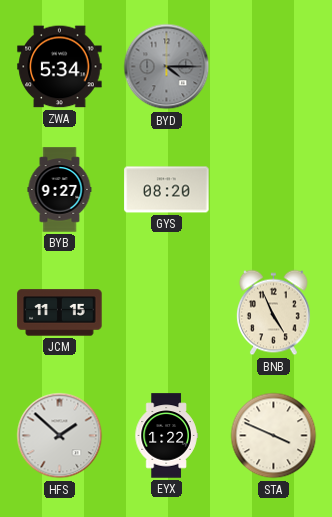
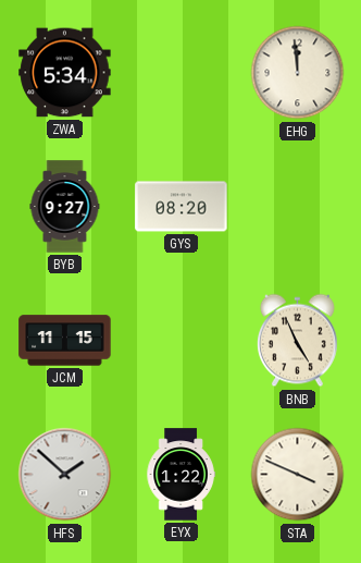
BYD: 4:15 -> none
EHG: none -> 11:59
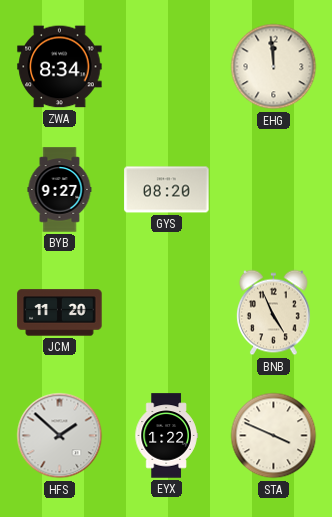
ZWA: 5:34 -> 8:34
JCM: 11:15 -> 11:20
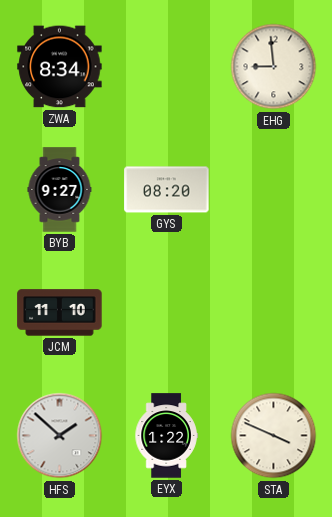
EHG: 11:59 -> 8:59
JCM: 11:20 -> 11:10
BNB: 4:56 -> none
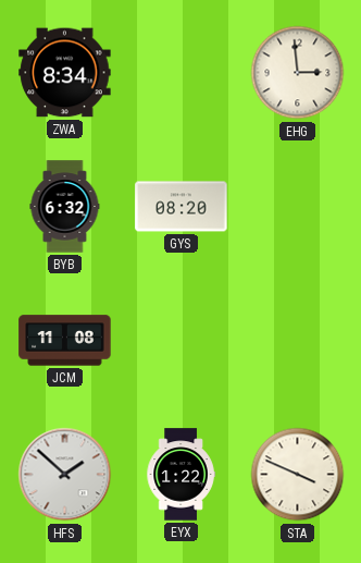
EHG: 8:59 -> 2:59
BYB: 9:27 -> 6:32
JCM: 11:10 -> 11:08
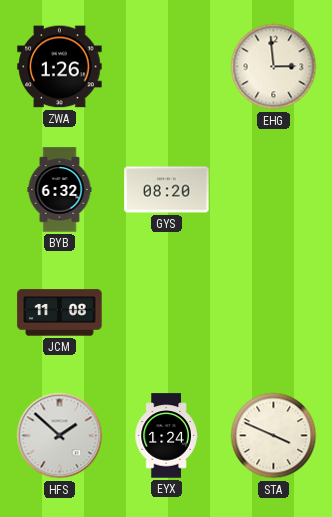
ZWA: 8:34 -> 1:26
EYX: 1:22 -> 1:24
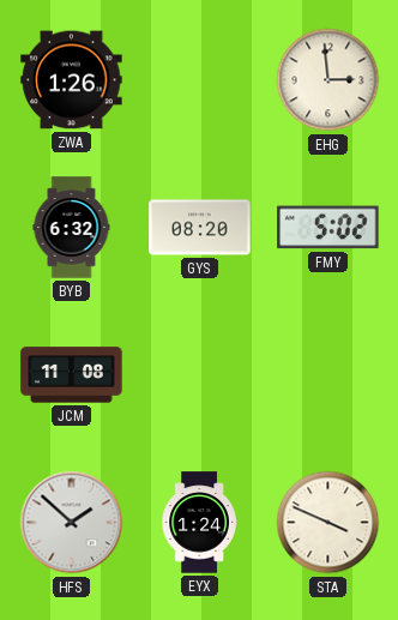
FMY: none -> 5:02
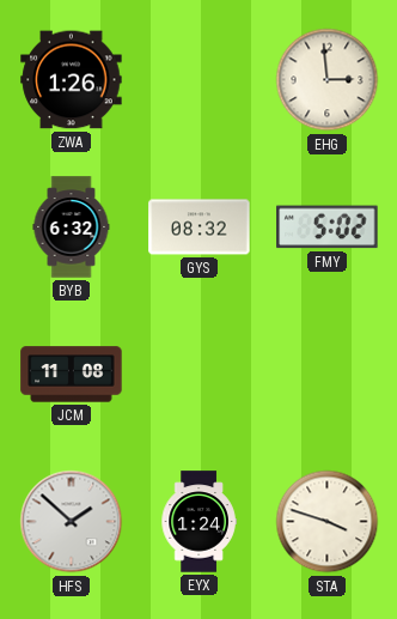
GYS: 08:20 -> 08:32
STA: 3:49 -> 3:48
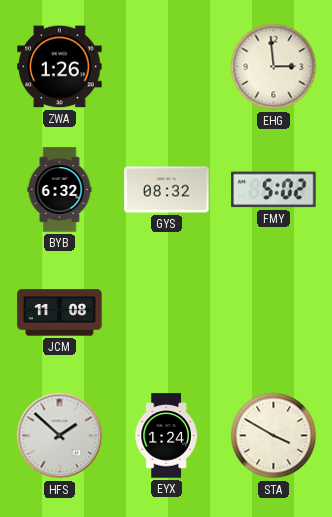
STA: 3:48 -> 3:50
